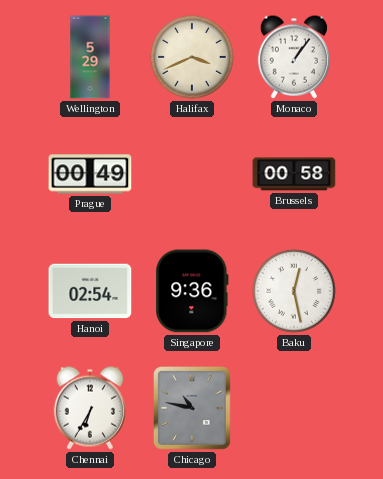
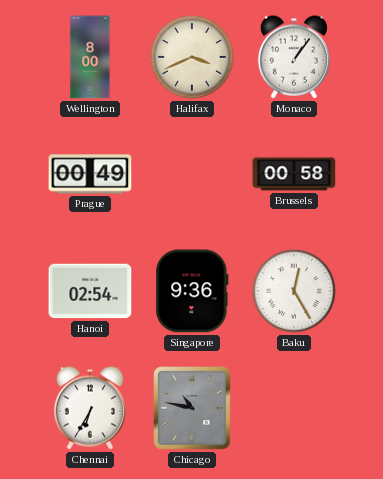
Wellington: 5:29 -> 8:00
Baku: 12:28 -> 12:25
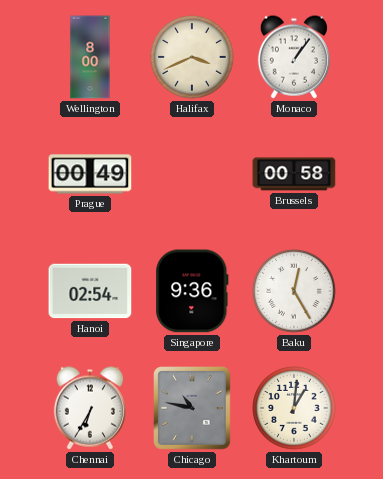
Khartoum: none -> 1:01
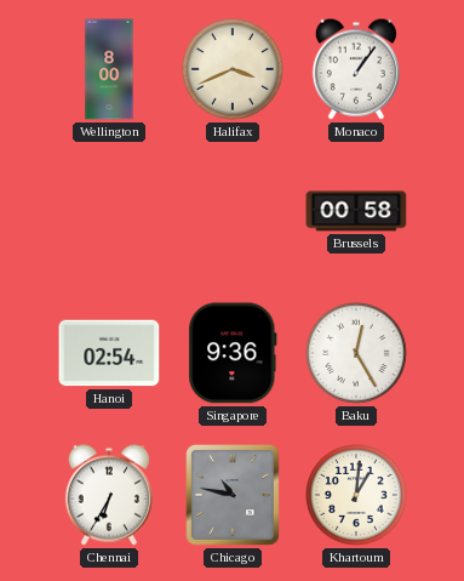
Prague: 00:49 -> none
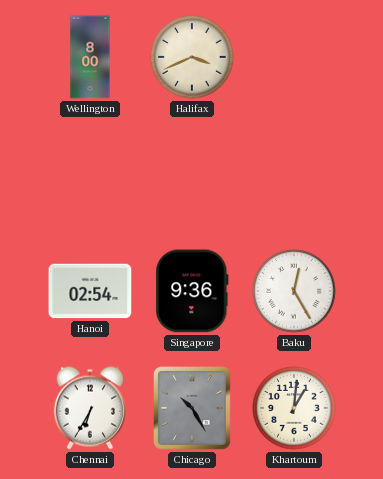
Monaco: 1:06 -> none
Brussels: 00:58 -> none
Chicago: 10:47 -> 10:25
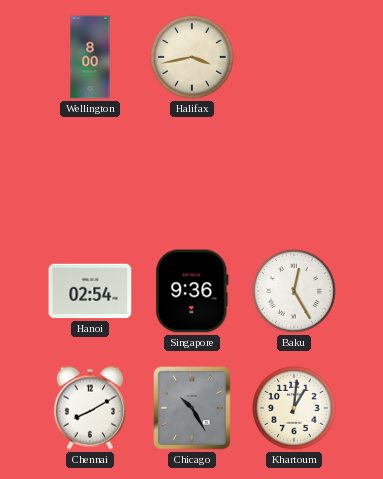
Halifax: 3:41 -> 3:43
Chennai: 6:35 -> 8:10
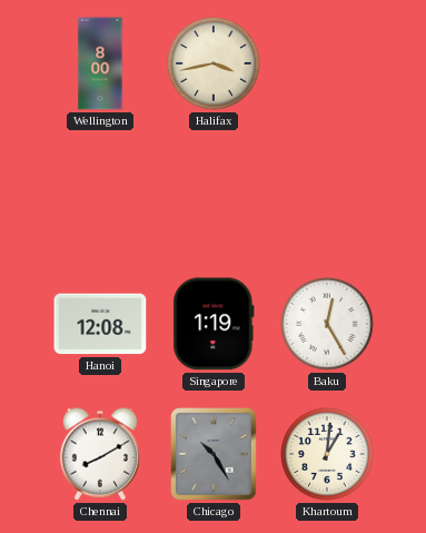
Hanoi: 02:54 -> 12:08
Singapore: 9:36 -> 1:19
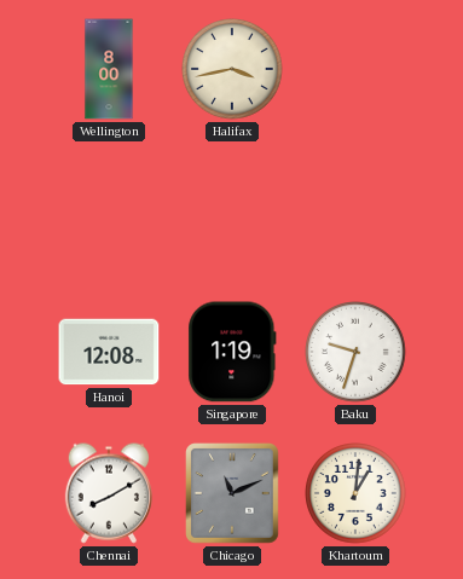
Baku: 12:25 -> 9:33
Chicago: 10:25 -> 11:11
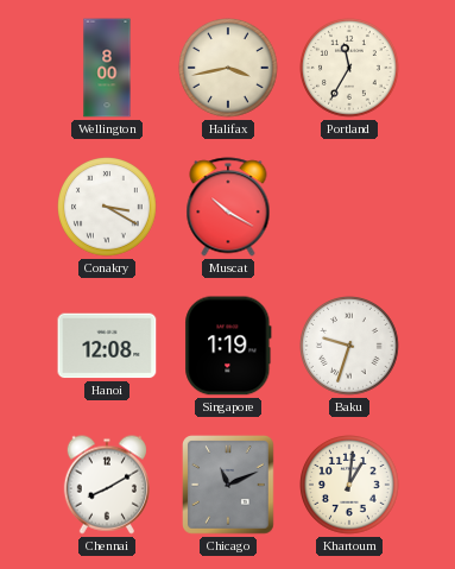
Portland: none -> 11:35
Conakry: none -> 3:20
Muscat: none -> 10:20
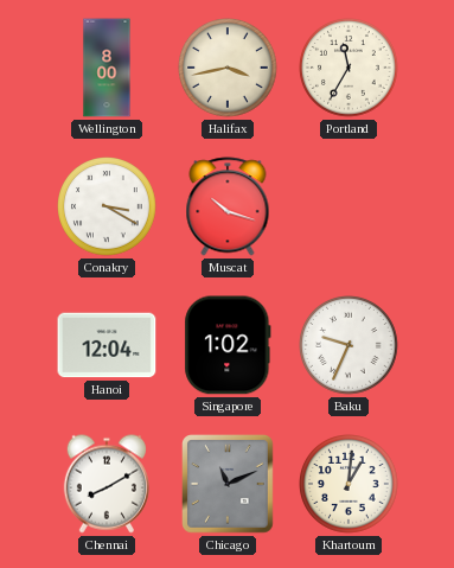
Muscat: 10:20 -> 10:18
Hanoi: 12:08 -> 12:04
Singapore: 1:19 -> 1:02
Baku: 9:33 -> 9:34
